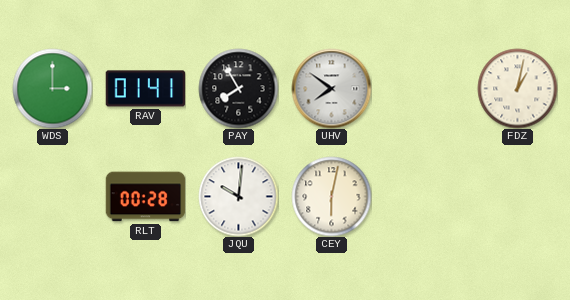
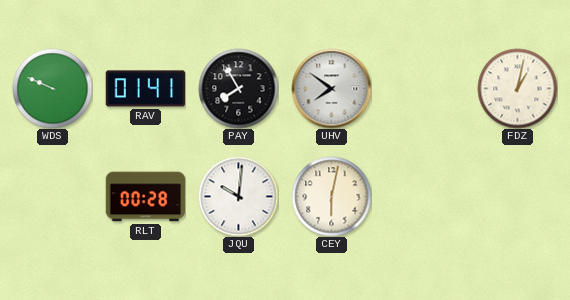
WDS: 3:00 -> 9:49
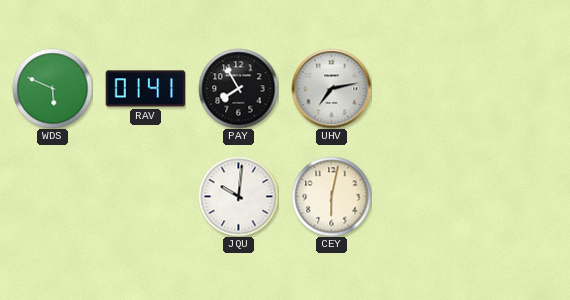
WDS: 9:49 -> 5:49
UHV: 7:51 -> 7:13
FDZ: 1:02 -> none
RLT: 00:28 -> none
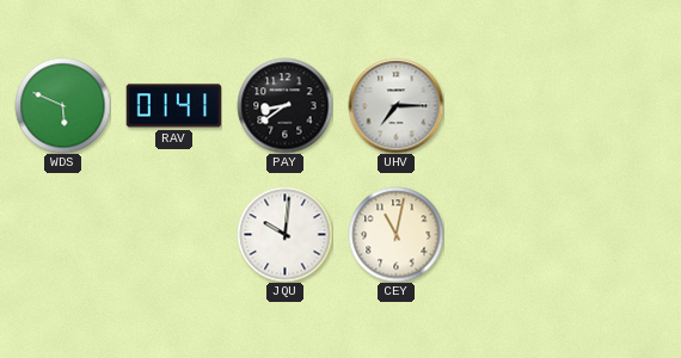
PAY: 7:55 -> 8:39
UHV: 7:13 -> 7:15
CEY: 6:02 -> 11:02
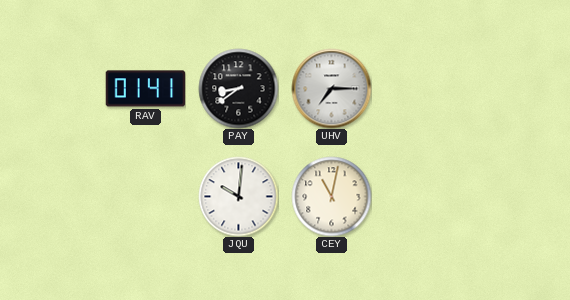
WDS: 5:49 -> none
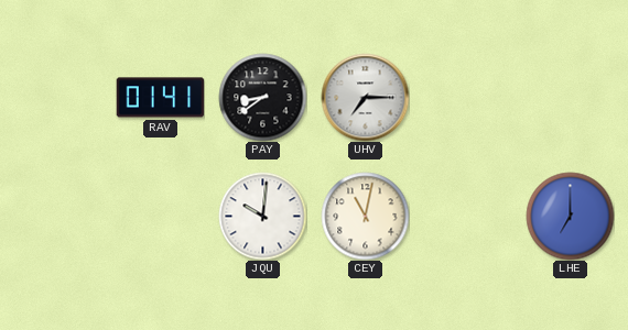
LHE: none -> 7:00
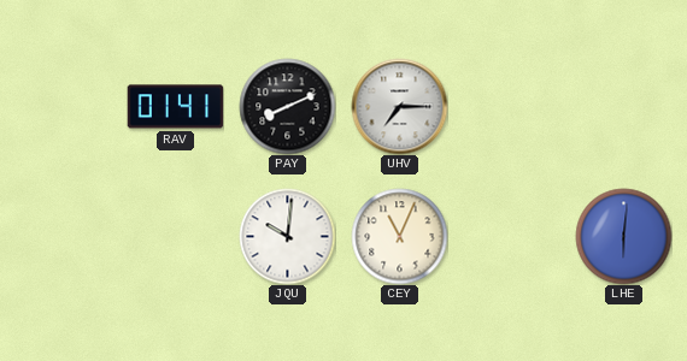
PAY: 8:39 -> 8:11
CEY: 11:02 -> 11:04
LHE: 7:00 -> 6:01
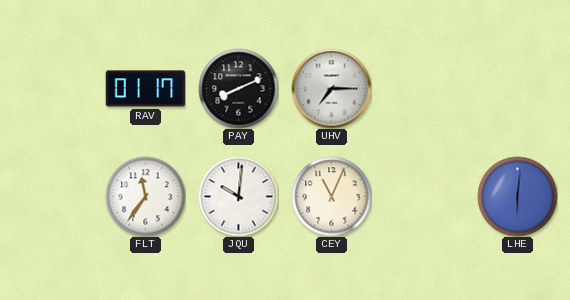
RAV: 01:41 -> 01:17
FLT: none -> 11:36
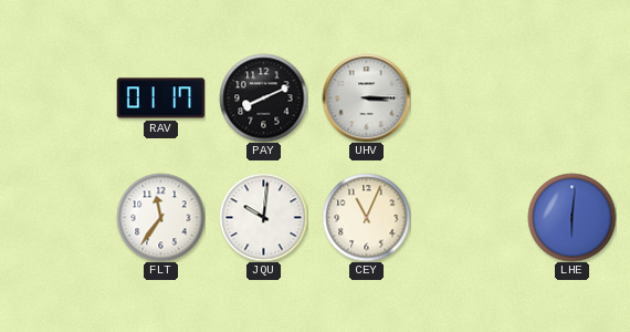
UHV: 7:15 -> 3:15
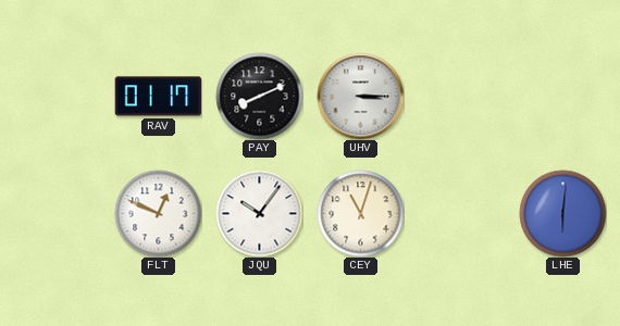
FLT: 11:36 -> 12:49
JQU: 10:01 -> 10:06
CEY: 11:04 -> 11:03
